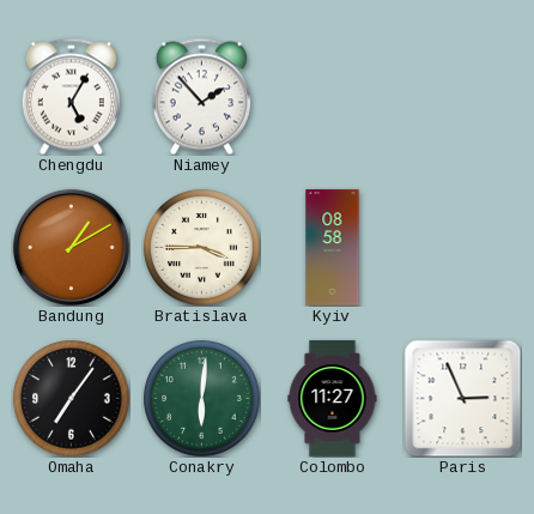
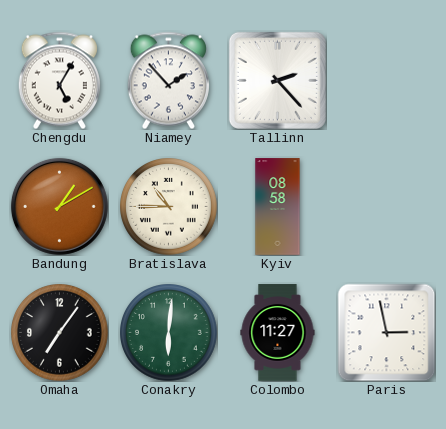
Tallinn: none -> 2:23
Bratislava: 3:45 -> 10:45
Paris: 2:56 -> 2:58
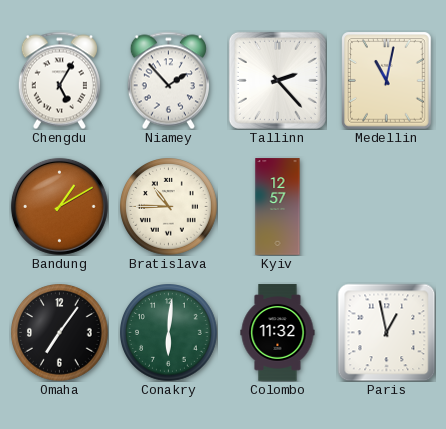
Medellin: none -> 11:02
Kyiv: 08:58 -> 12:57
Colombo: 11:27 -> 11:32
Paris: 2:58 -> 12:58
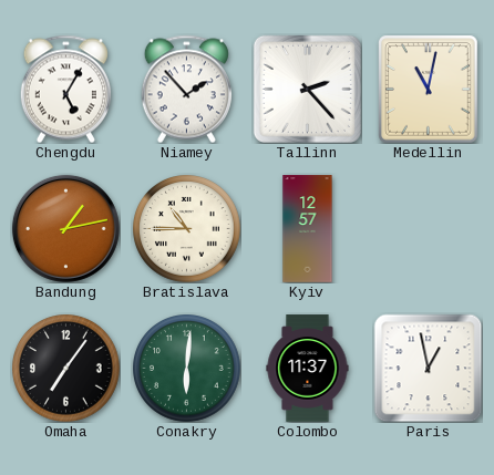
Bandung: 1:10 -> 1:13
Colombo: 11:32 -> 11:37
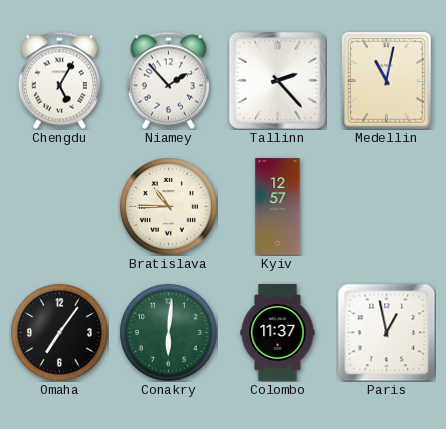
Bandung: 1:13 -> none
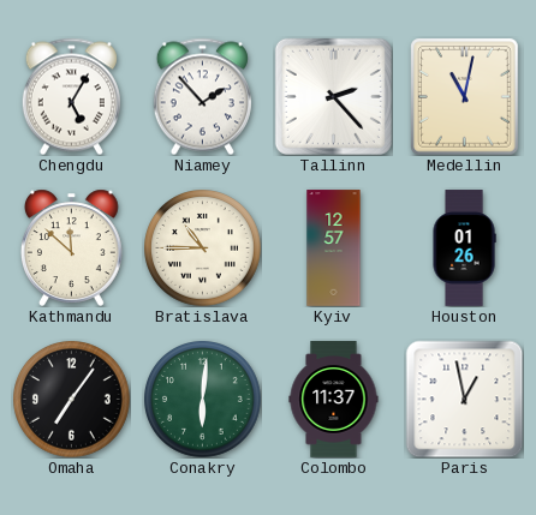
Kathmandu: none -> 11:52
Houston: none -> 01:26
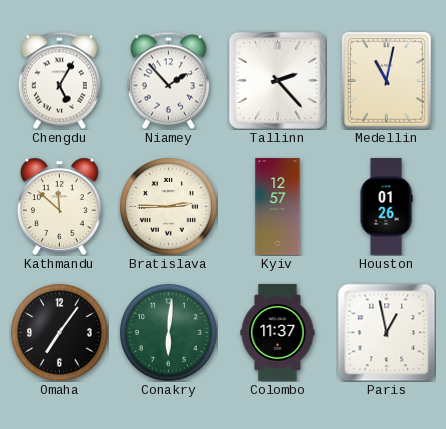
Bratislava: 10:45 -> 2:45
